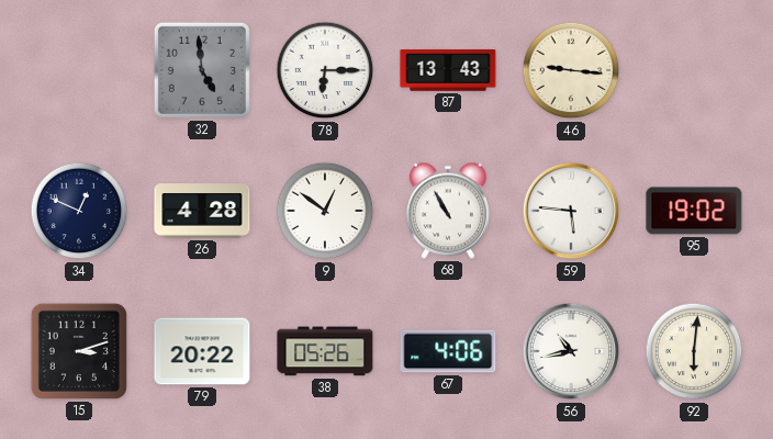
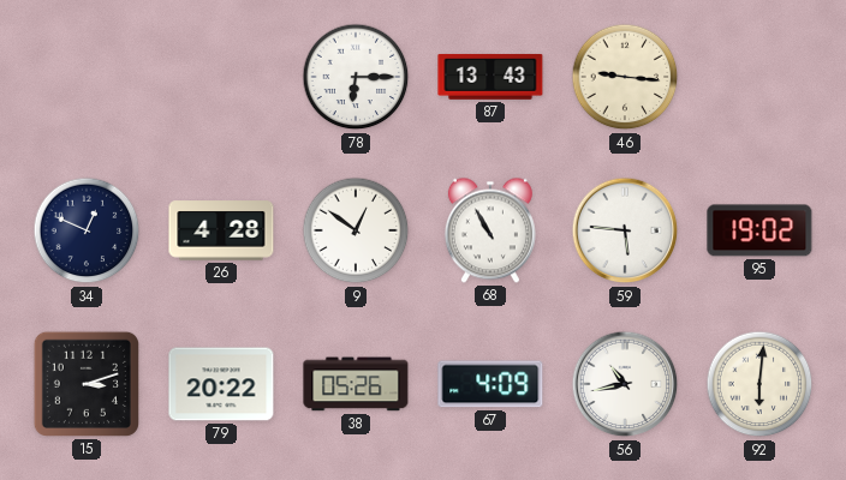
32: 4:59 -> none
67: 4:06 -> 4:09
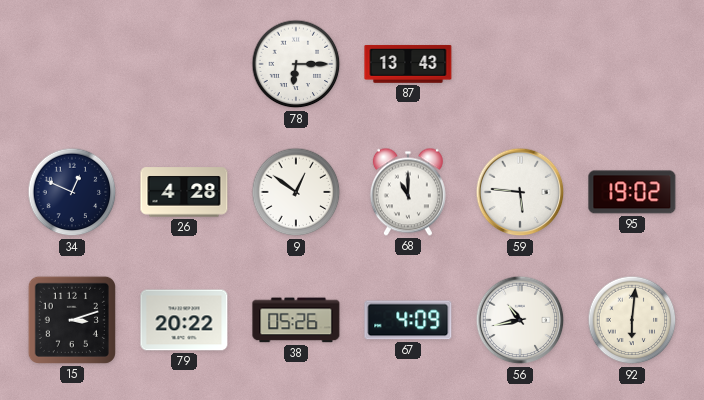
46: 9:16 -> none
68: 10:55 -> 11:00
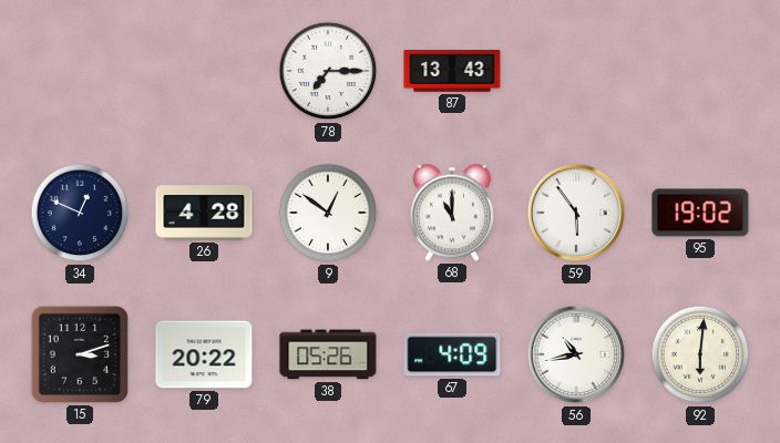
78: 6:15 -> 7:15
59: 5:46 -> 5:54
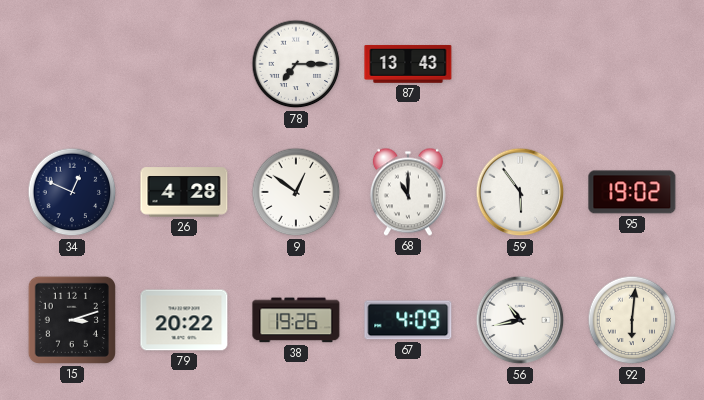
38: 05:26 -> 19:26
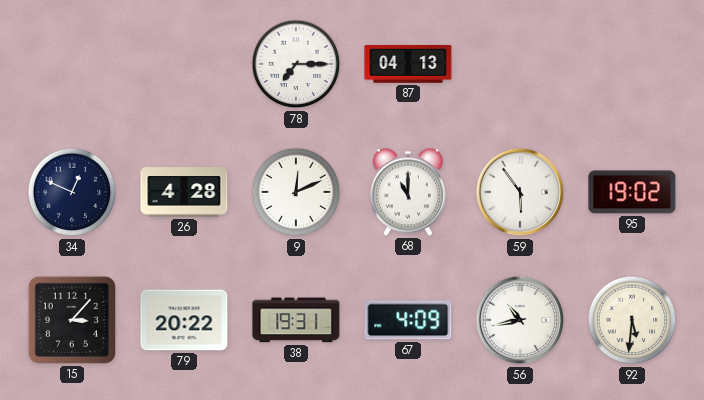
87: 13:43 -> 04:13
9: 12:51 -> 12:11
15: 3:12 -> 3:07
38: 19:26 -> 19:31
92: 6:01 -> 5:31
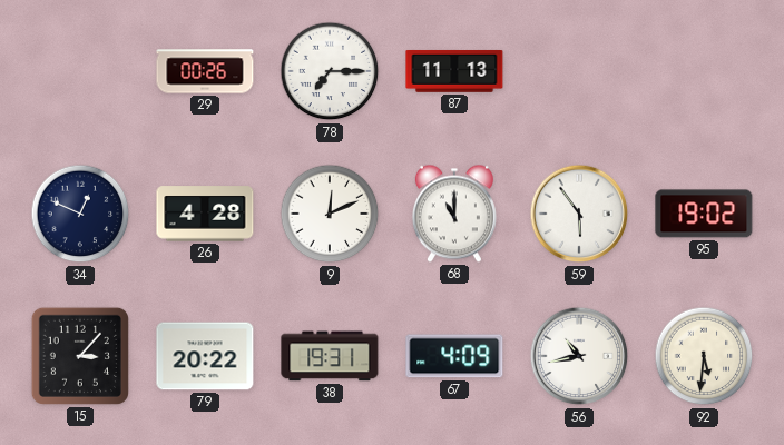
29: none -> 00:26
87: 04:13 -> 11:13
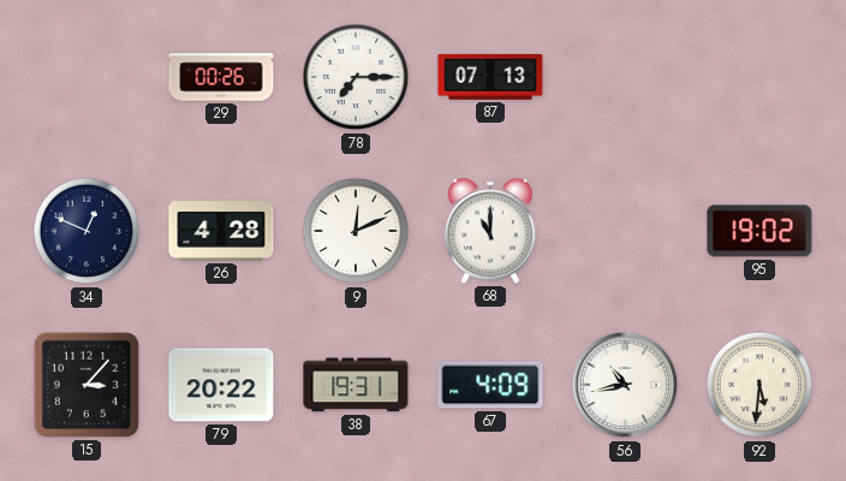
87: 11:13 -> 07:13
59: 5:54 -> none
